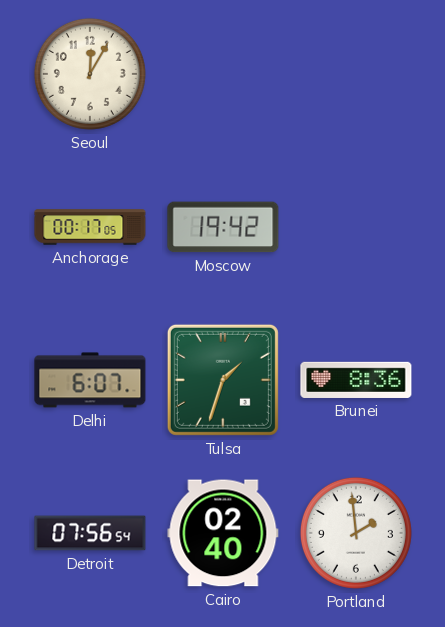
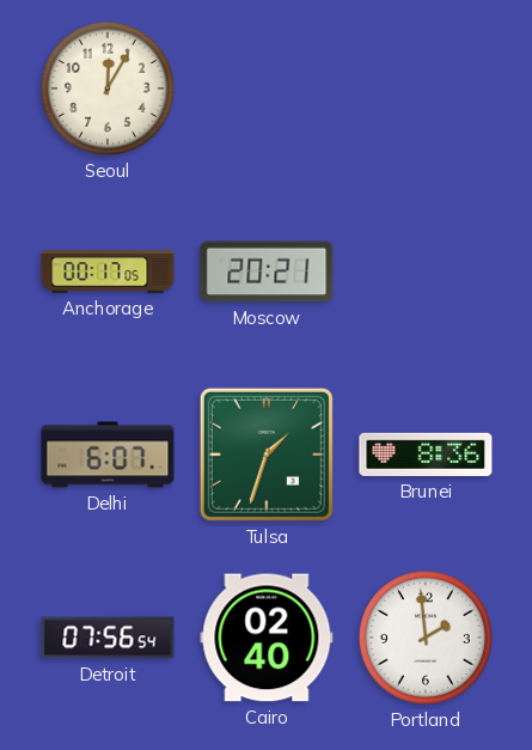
Moscow: 19:42 -> 20:21
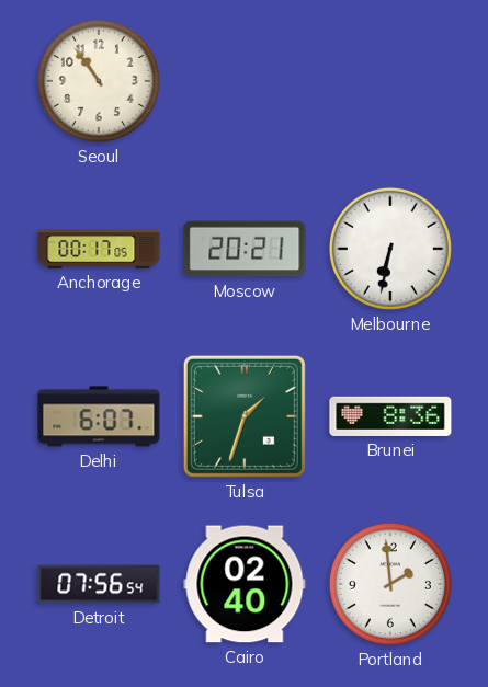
Seoul: 12:05 -> 10:54
Melbourne: none -> 6:32
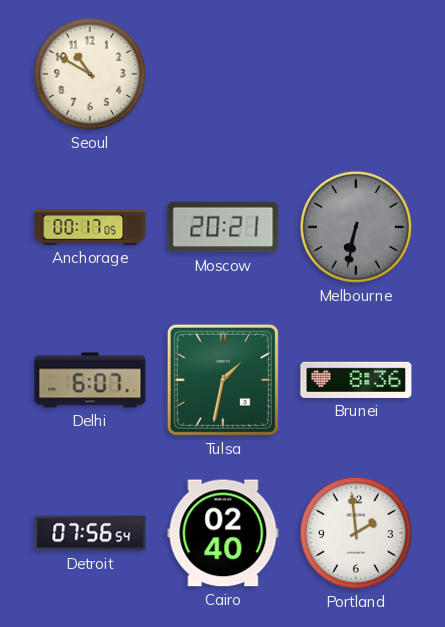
Seoul: 10:54 -> 10:50
Melbourne dial: white -> grey
Tulsa: 1:33 -> 1:32
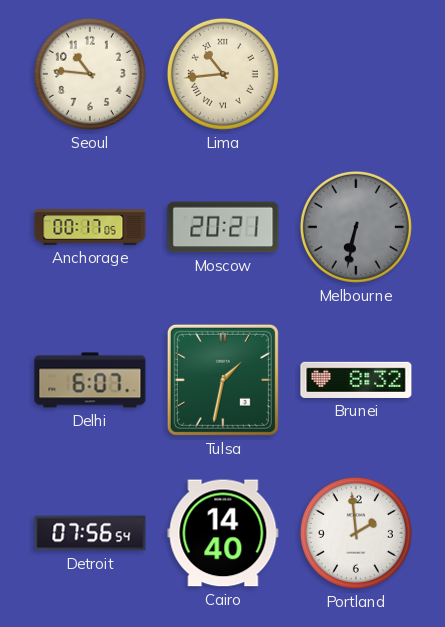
Seoul: 10:50 -> 10:46
Lima: none -> 10:44
Brunei: 8:36 -> 8:32
Cairo: 02:40 -> 14:40
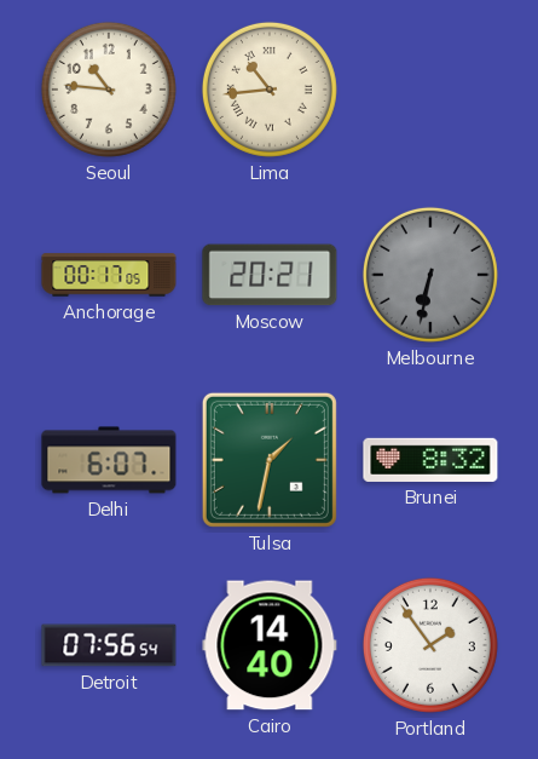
Portland: 1:59 -> 1:54
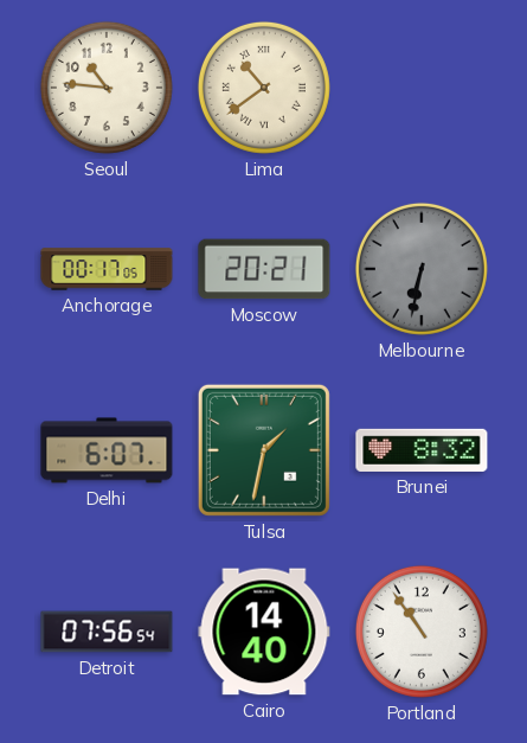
Lima: 10:44 -> 10:39
Portland: 1:54 -> 10:54
